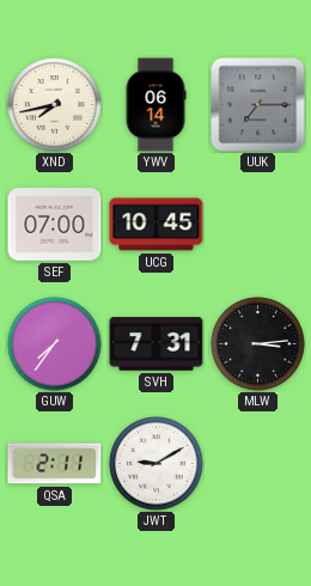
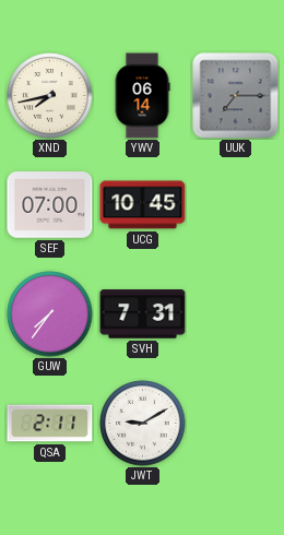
MLW: 3:14 -> none
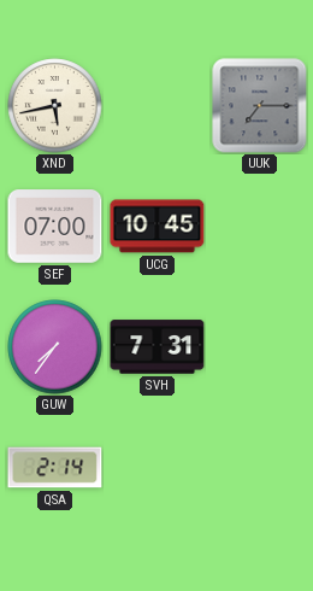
XND: 7:43 -> 5:43
YWV: 06:14 -> none
QSA: 2:11 -> 2:14
JWT: 9:10 -> none
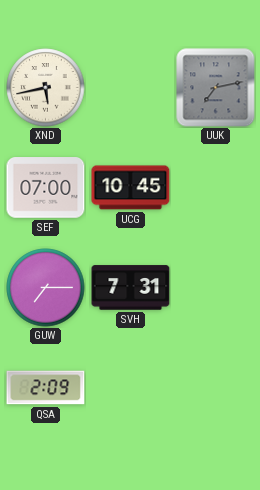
UUK: 7:15 -> 7:13
GUW: 7:36 -> 7:15
QSA: 2:14 -> 2:09
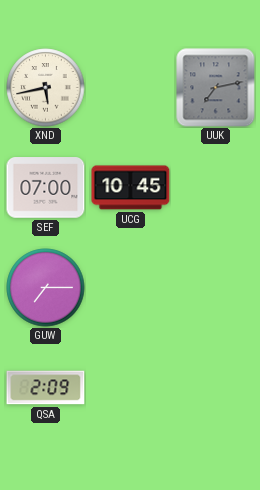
SVH: 7:31 -> none
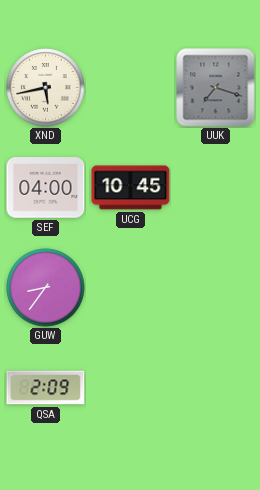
UUK: 7:13 -> 7:18
SEF: 07:00 -> 04:00
GUW: 7:15 -> 8:36
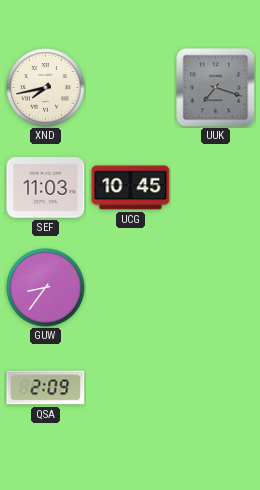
XND: 5:43 -> 7:43
SEF: 04:00 -> 11:03
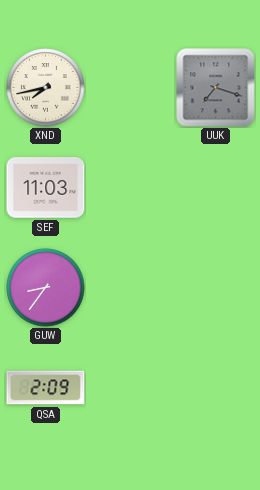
UCG: 10:45 -> none
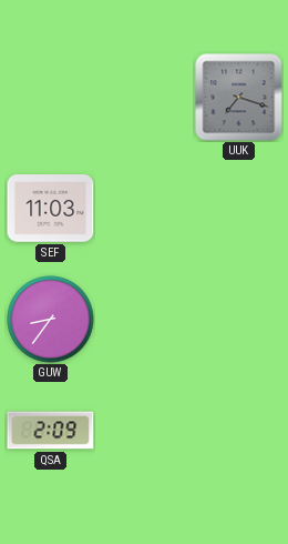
XND: 7:43 -> none
